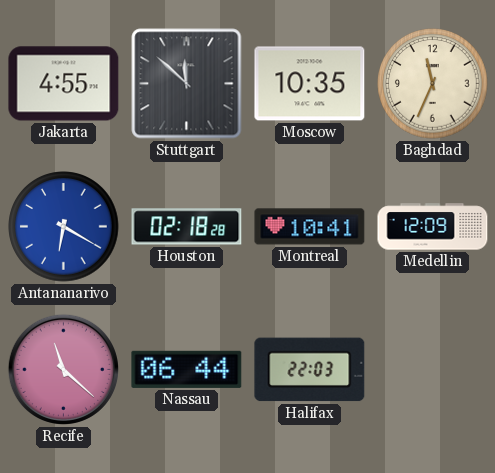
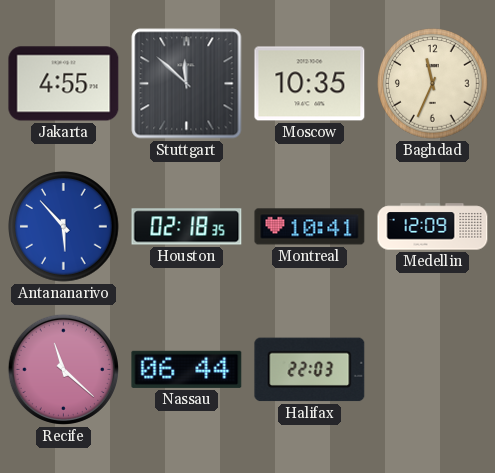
Antananarivo: 6:20 -> 5:53
Houston: 02:18:28 -> 02:18:35
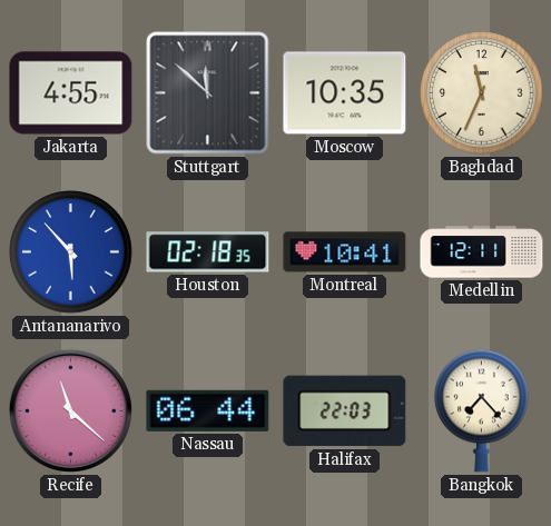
Medellin: 12:09 -> 12:11
Bangkok: none -> 7:23
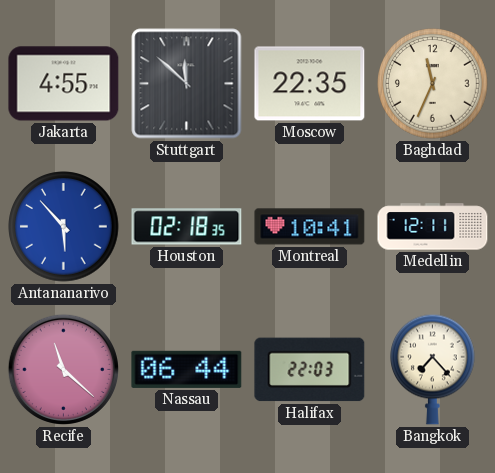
Moscow: 10:35 -> 22:35
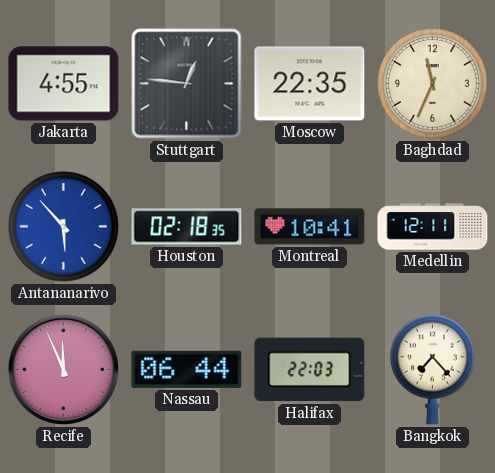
Stuttgart: 11:52 -> 12:46
Recife: 11:22 -> 11:56
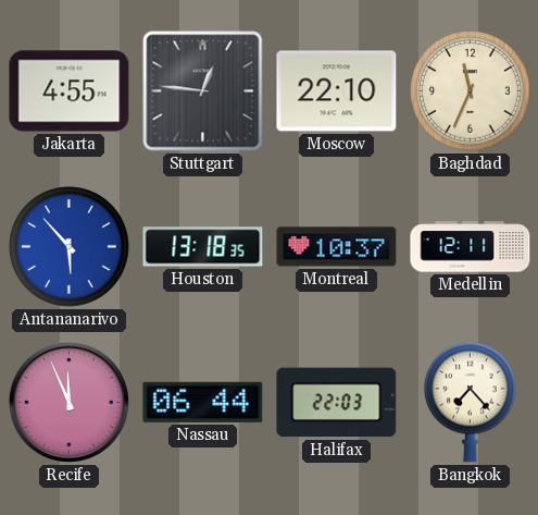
Moscow: 22:35 -> 22:10
Houston: 02:18 -> 13:18
Montreal: 10:41 -> 10:37
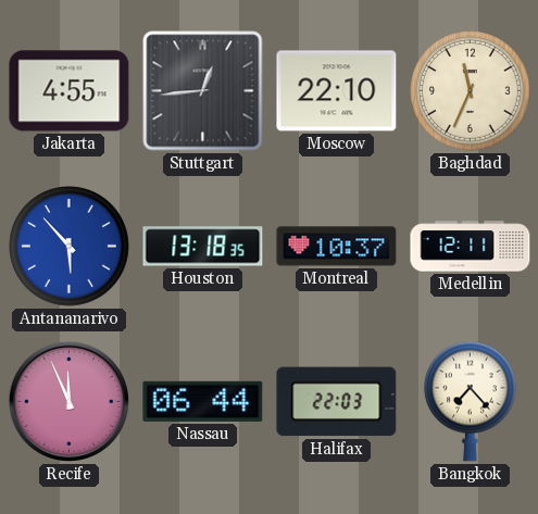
Stuttgart: 12:46 -> 12:44
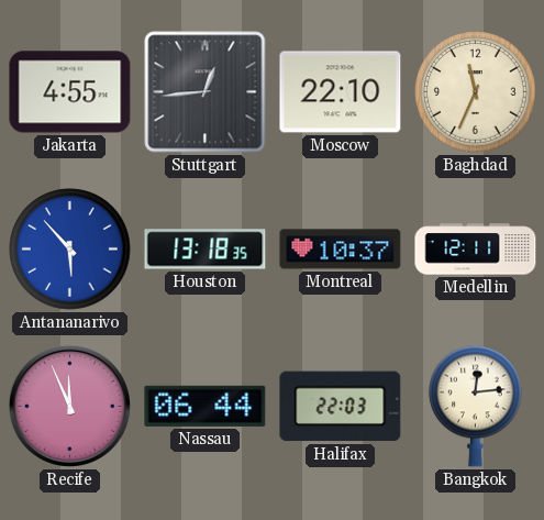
Bangkok: 7:23 -> 12:14
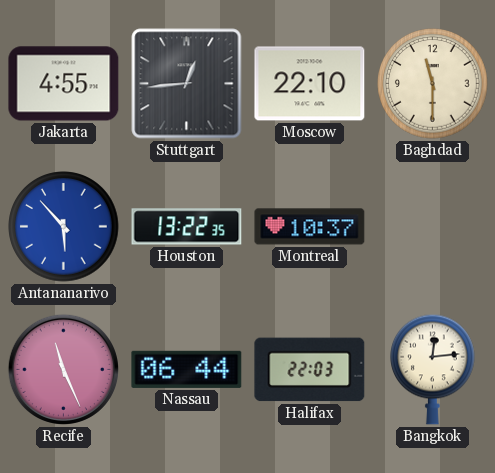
Baghdad: 11:34 -> 11:30
Houston: 13:18 -> 13:22
Medellin: 12:11 -> none
Recife: 11:56 -> 11:26
